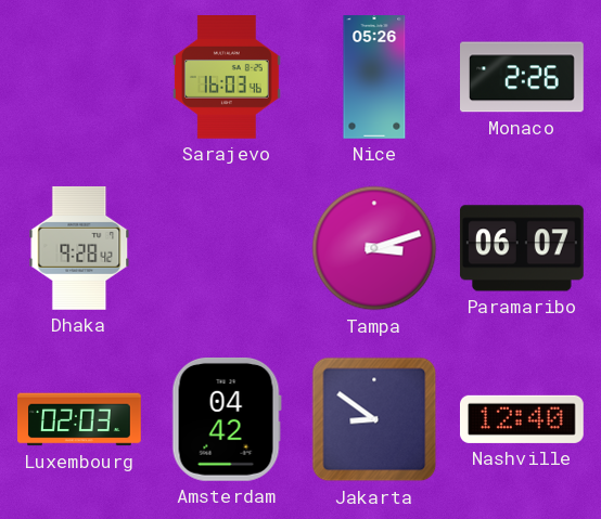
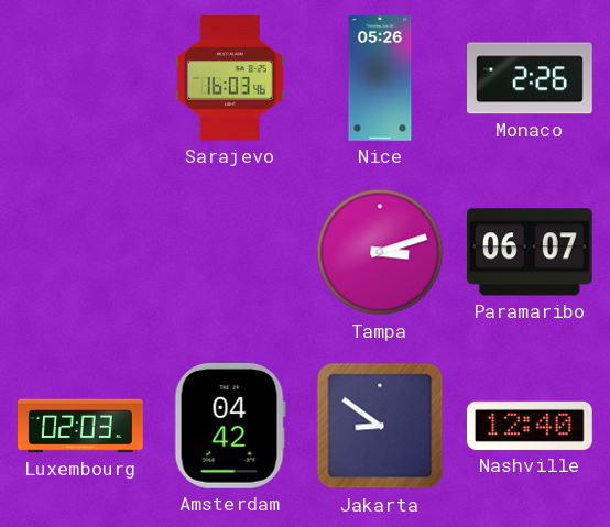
Dhaka: 9:28 -> none
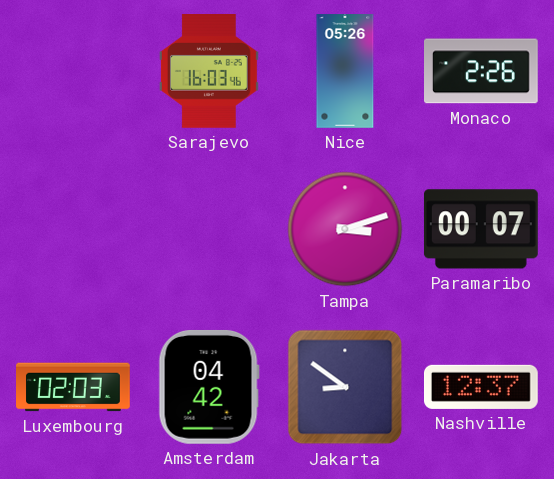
Paramaribo: 06:07 -> 00:07
Nashville: 12:40 -> 12:37
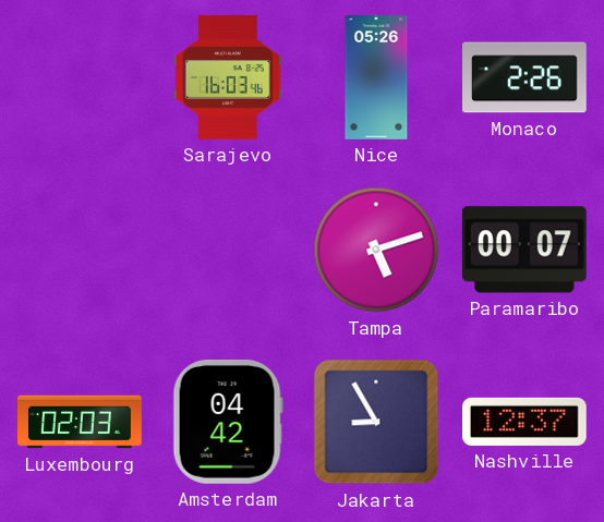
Tampa: 3:12 -> 5:12
Jakarta: 8:51 -> 8:55
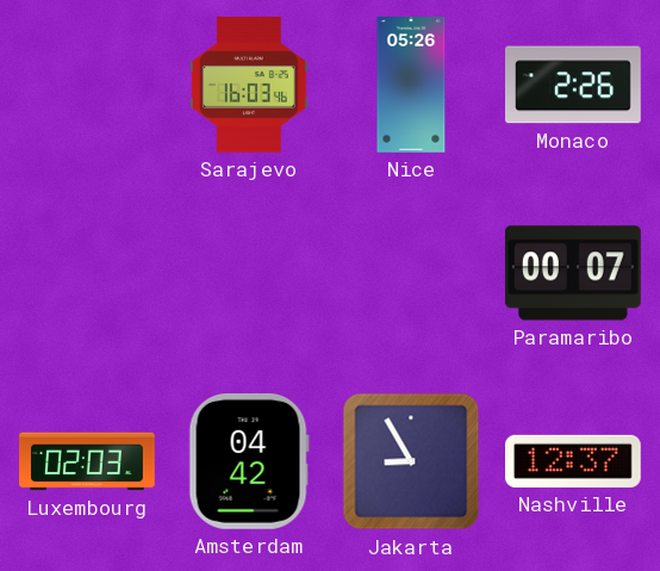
Tampa: 5:12 -> none
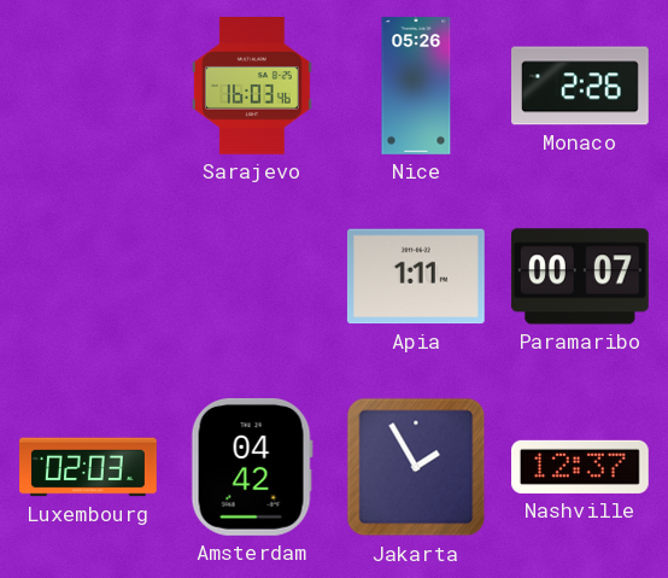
Apia: none -> 1:11
Jakarta: 8:55 -> 1:55
